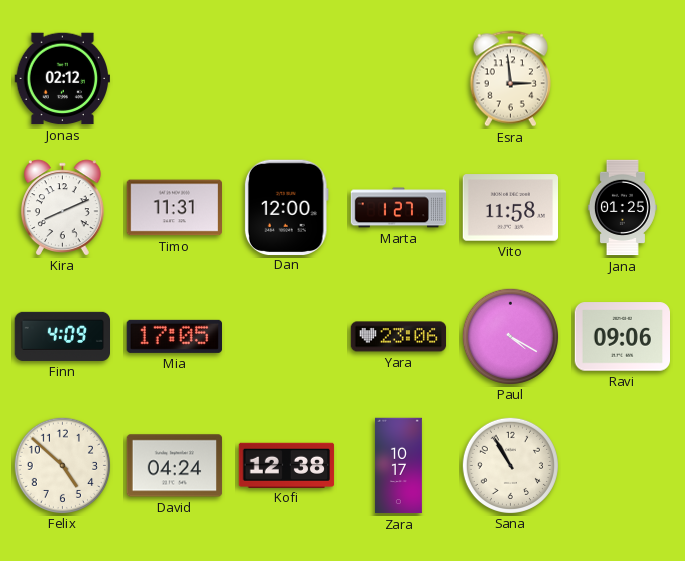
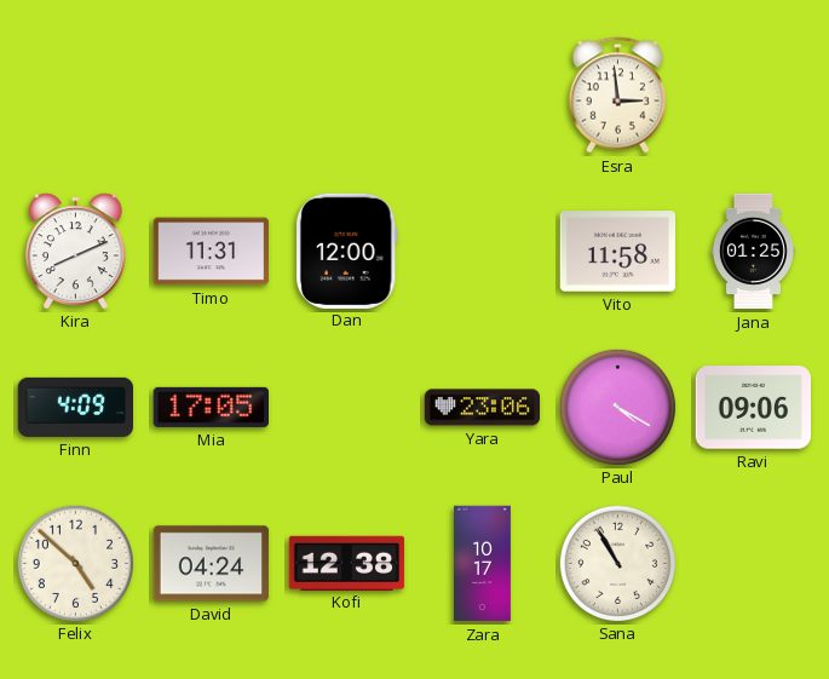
Jonas: 02:12 -> none
Marta: 1:27 -> none
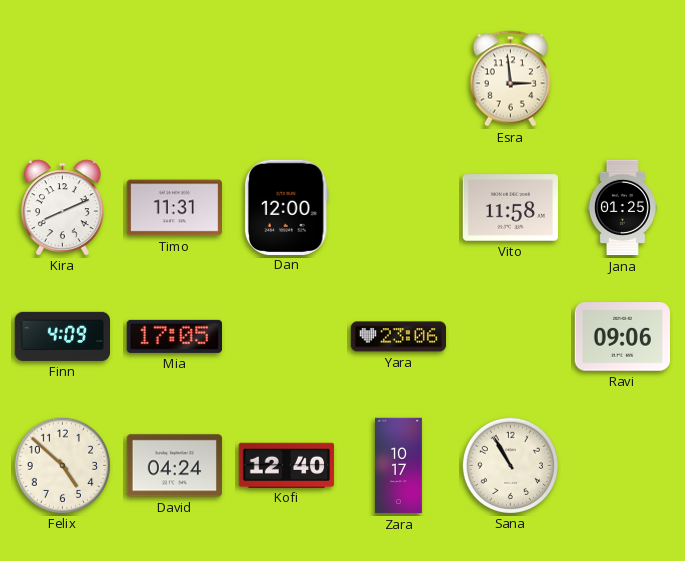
Paul: 4:20 -> none
Kofi: 12:38 -> 12:40
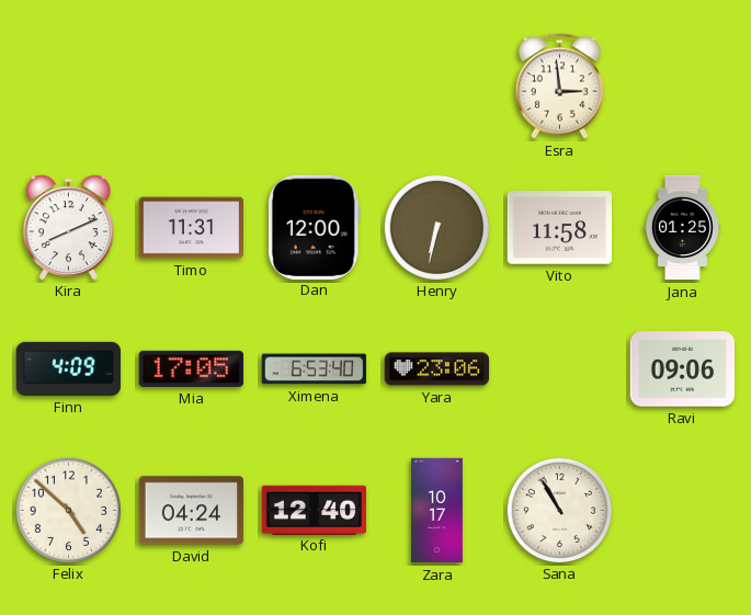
Henry: none -> 6:32
Ximena: none -> 6:53
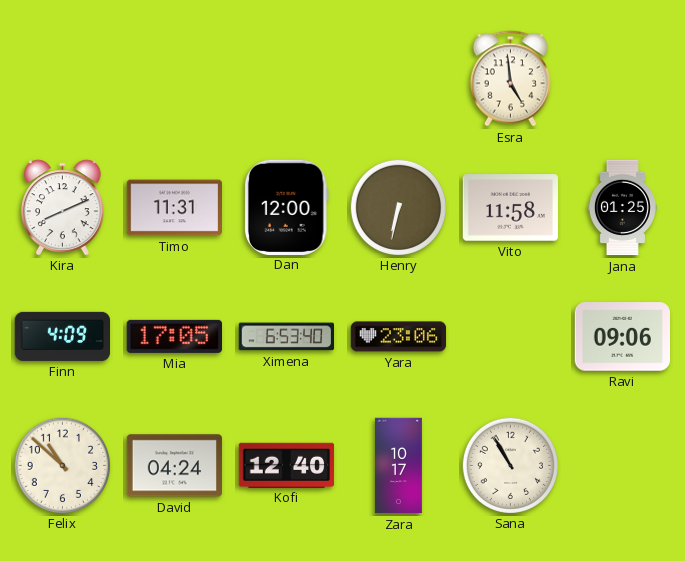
Esra: 2:59 -> 4:59
Felix: 4:52 -> 10:52
